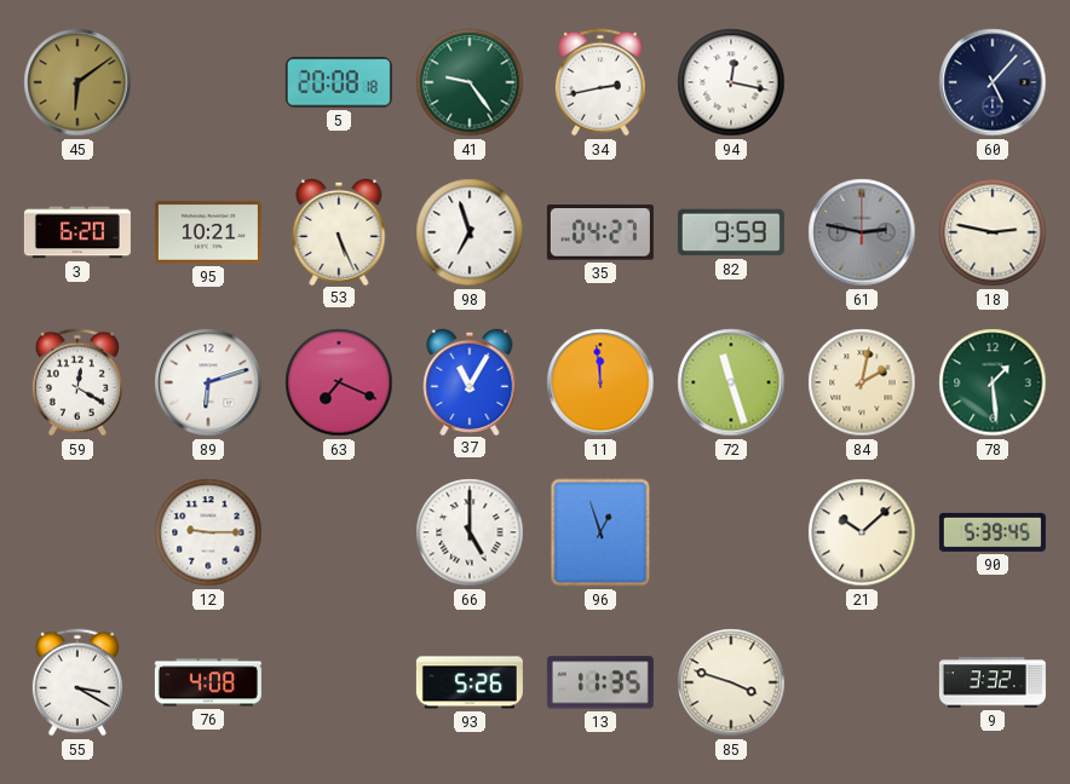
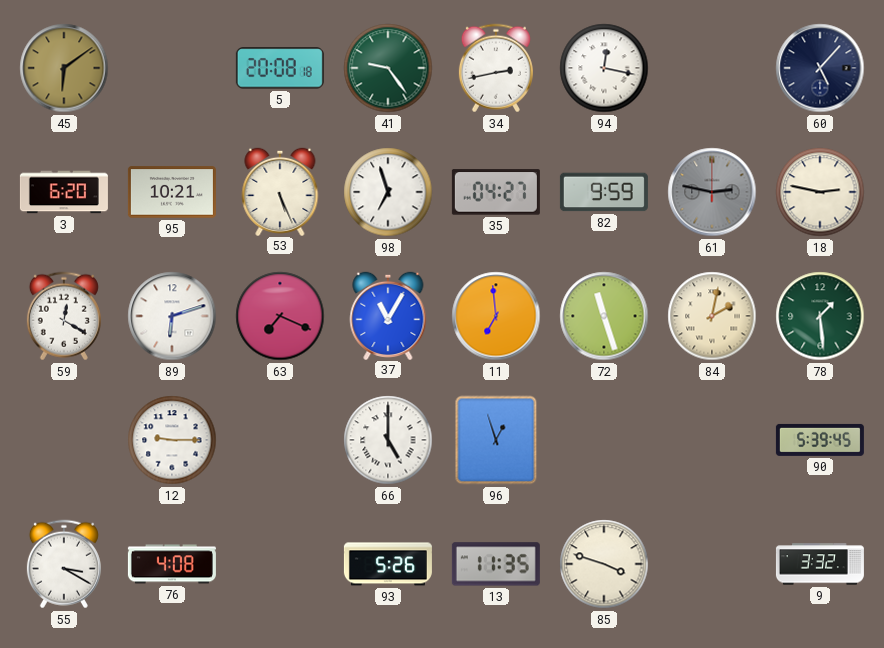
11: 11:59 -> 6:59
21: 10:08 -> none
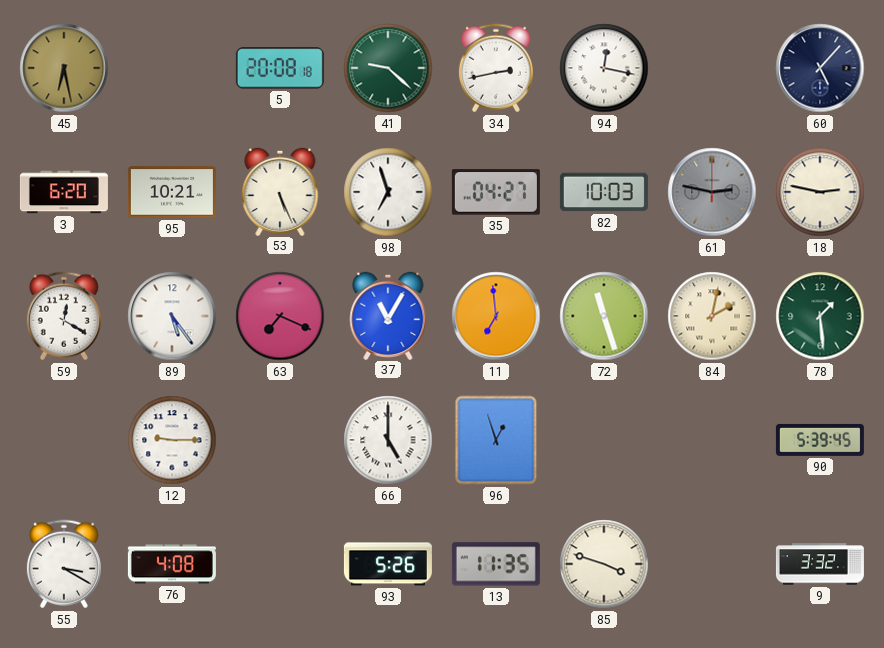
45: 6:09 -> 6:28
41: 9:24 -> 9:22
82: 9:59 -> 10:03
89: 6:12 -> 5:24
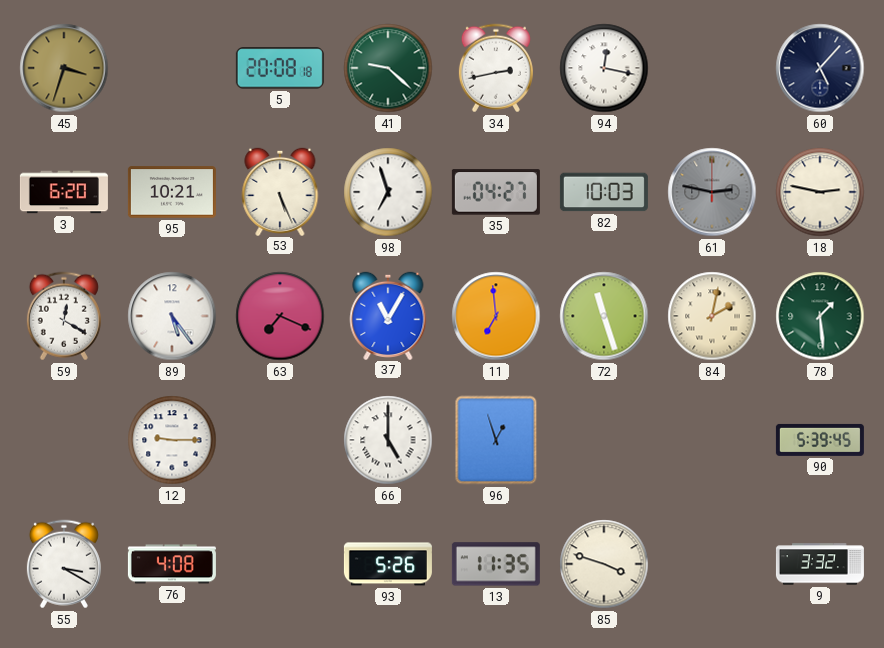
45: 6:28 -> 3:33
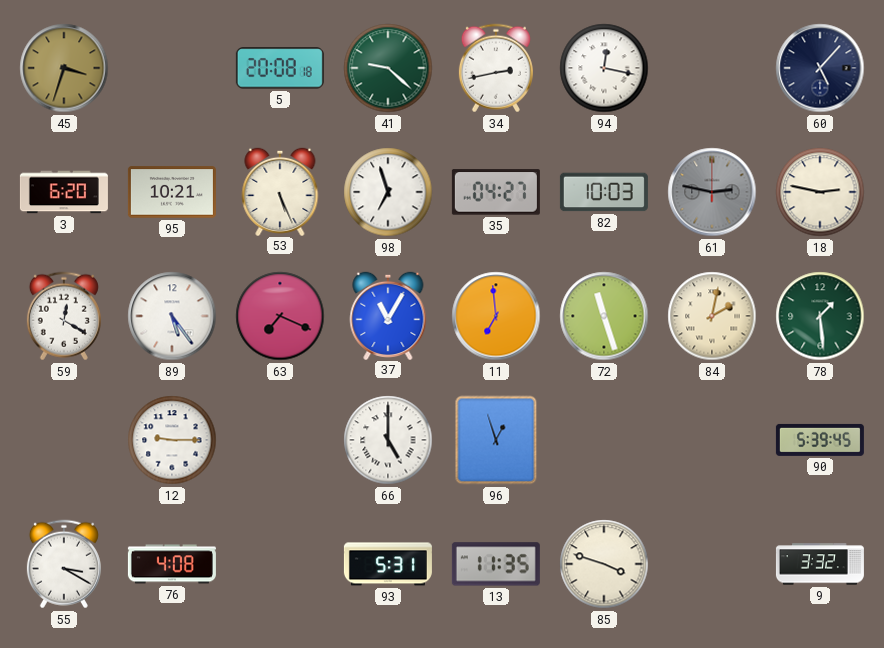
93: 5:26 -> 5:31
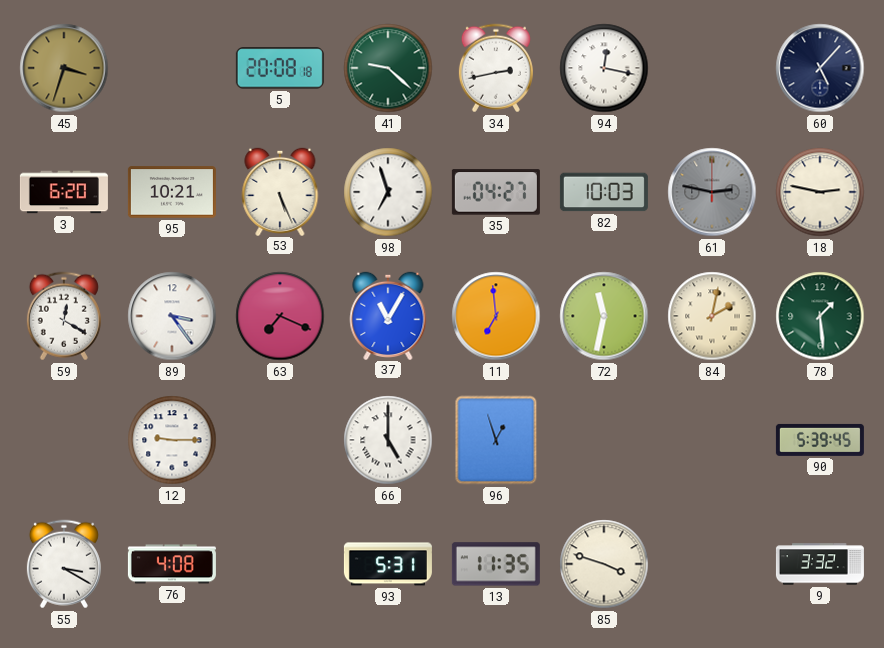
89: 5:24 -> 3:24
72: 11:27 -> 11:32
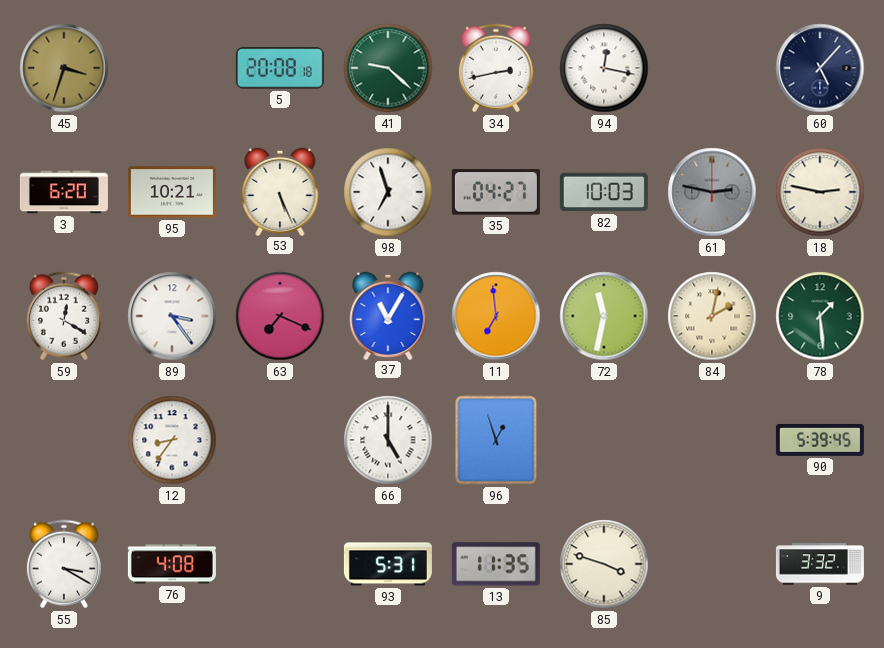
12: 9:15 -> 8:36
